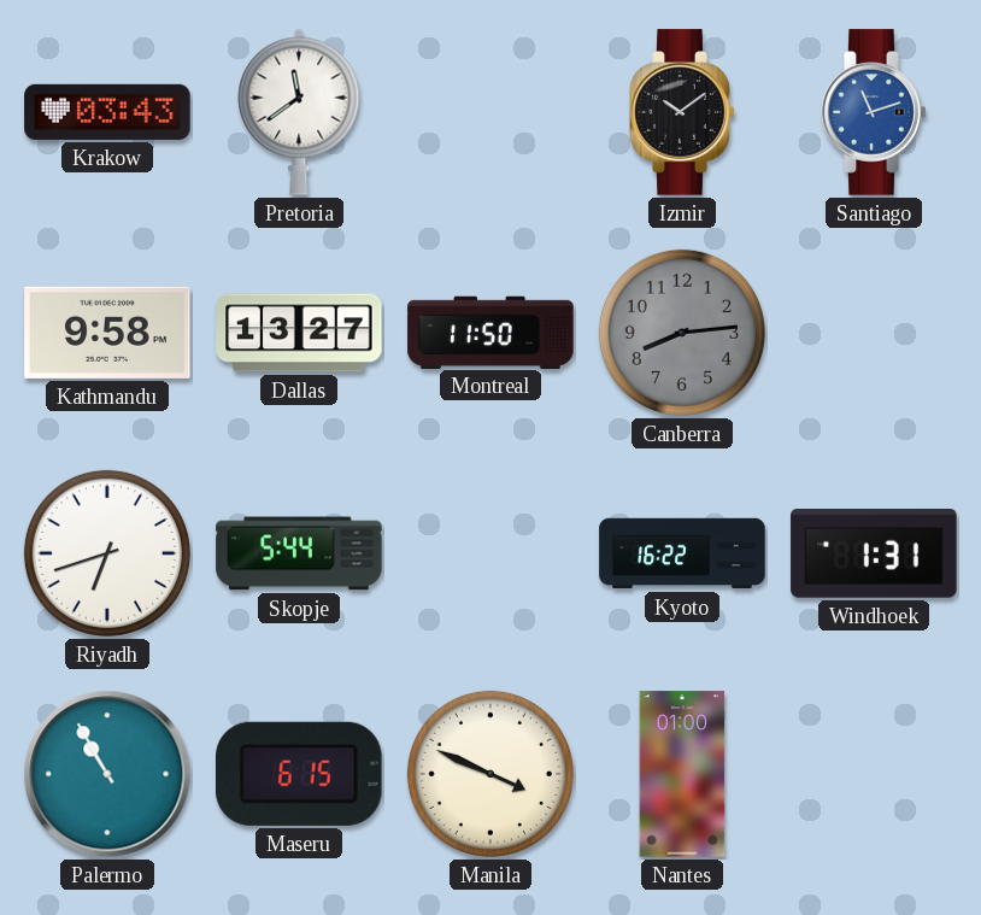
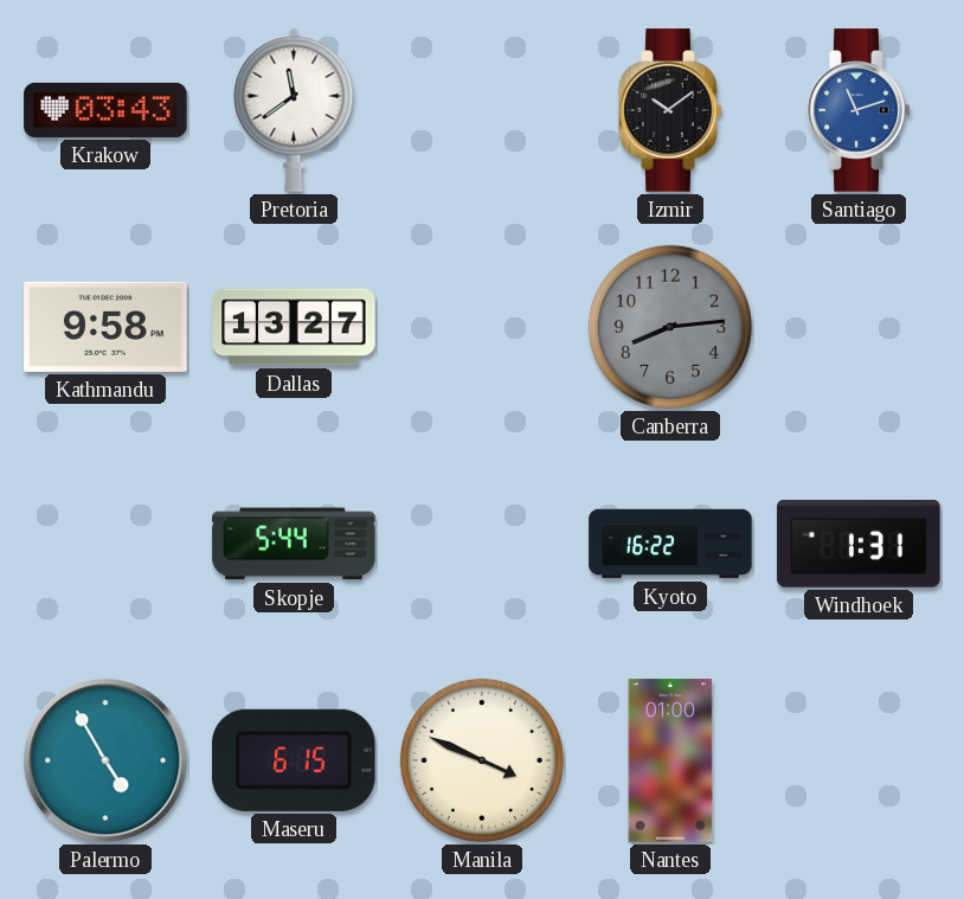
Montreal: 11:50 -> none
Riyadh: 6:42 -> none
Palermo: 10:55 -> 4:55
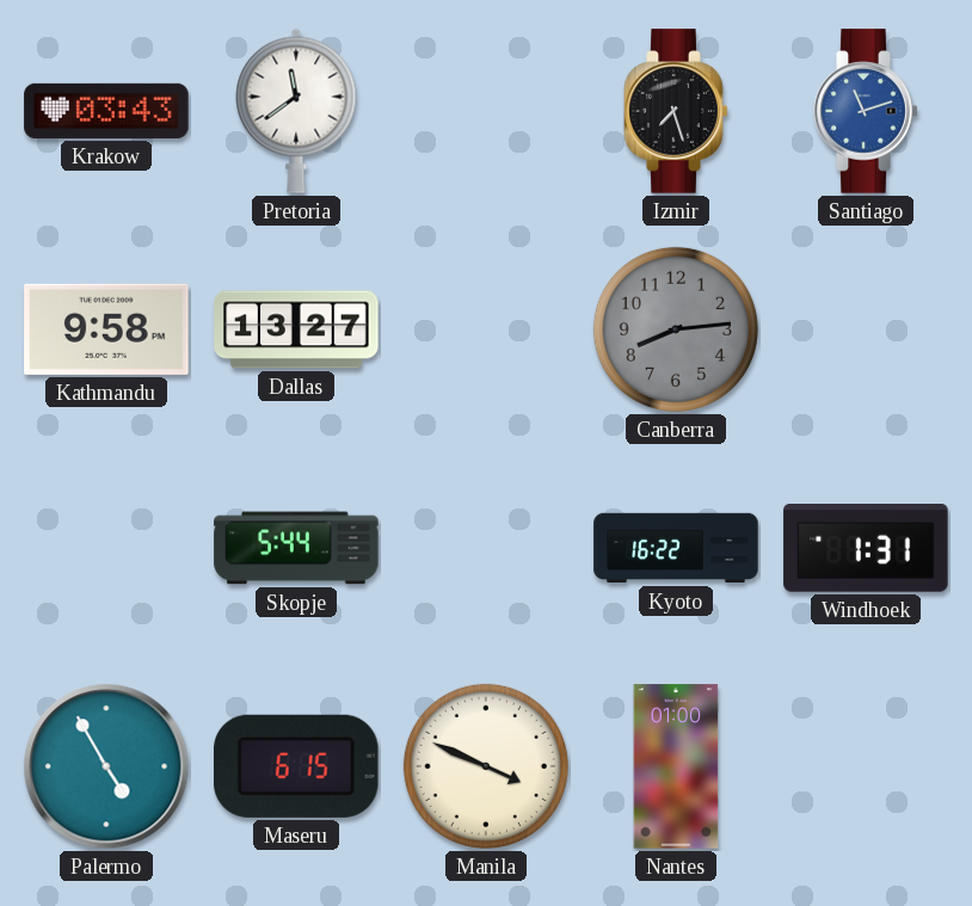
Izmir: 10:09 -> 7:27
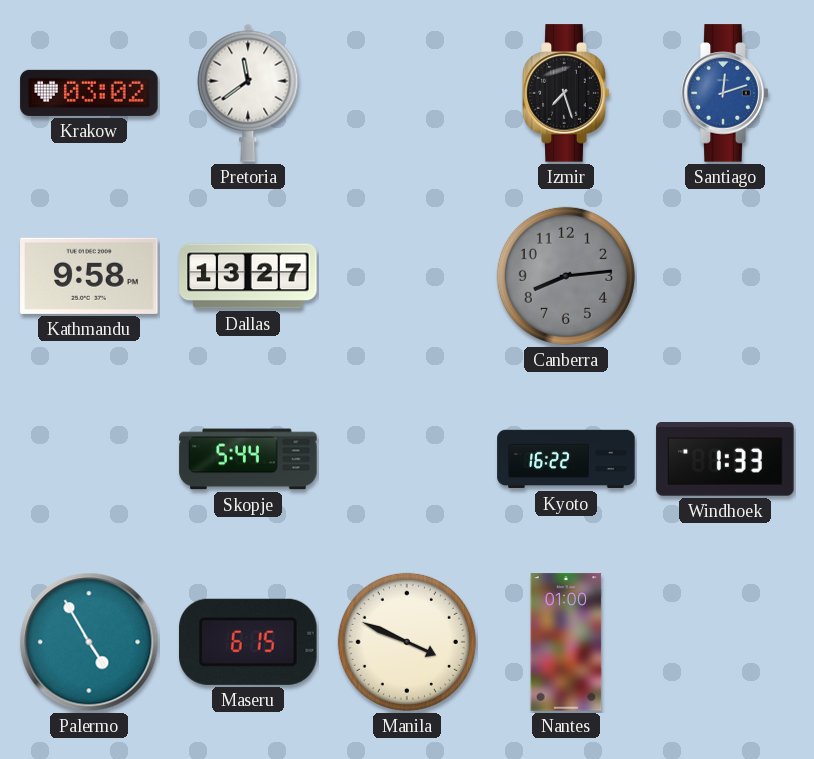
Krakow: 03:43 -> 03:02
Santiago: 11:12 -> 12:12
Windhoek: 1:31 -> 1:33
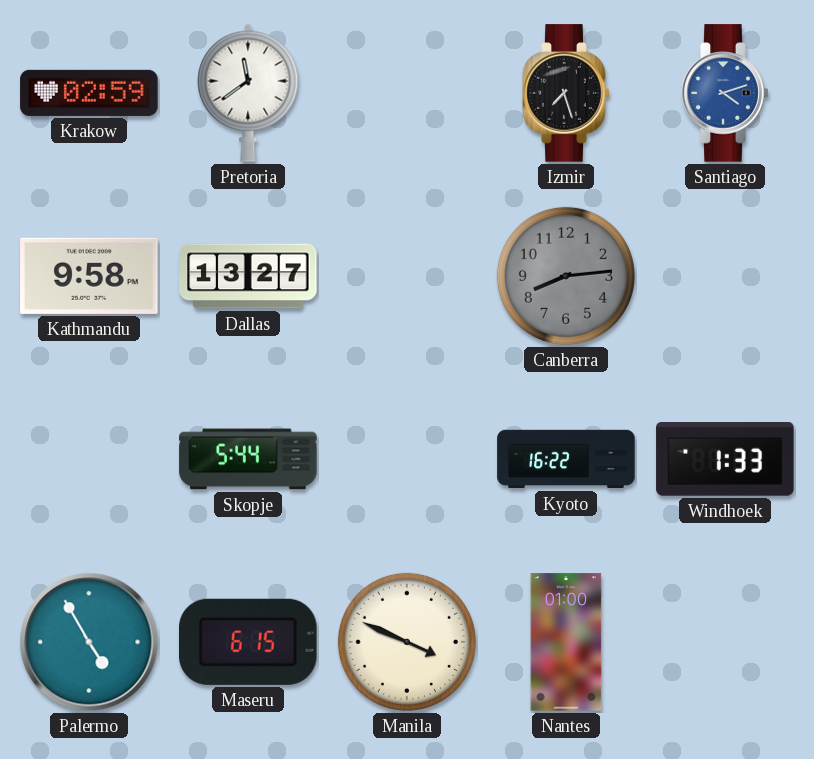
Krakow: 03:02 -> 02:59
Santiago: 12:12 -> 4:12
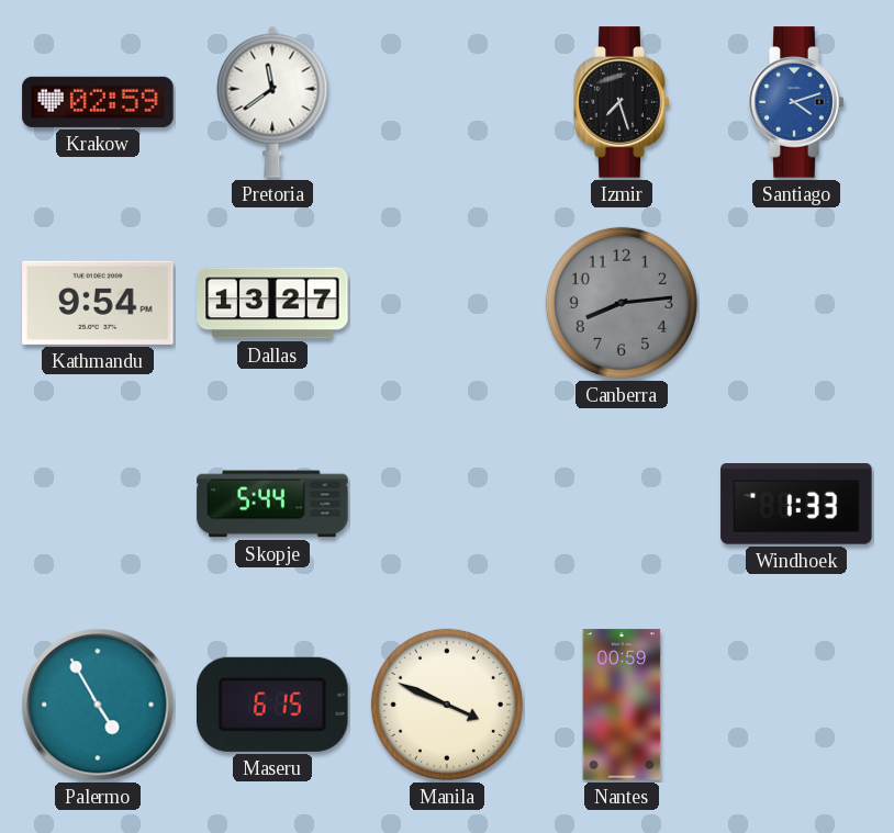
Kathmandu: 9:58 -> 9:54
Kyoto: 16:22 -> none
Nantes: 01:00 -> 00:59
